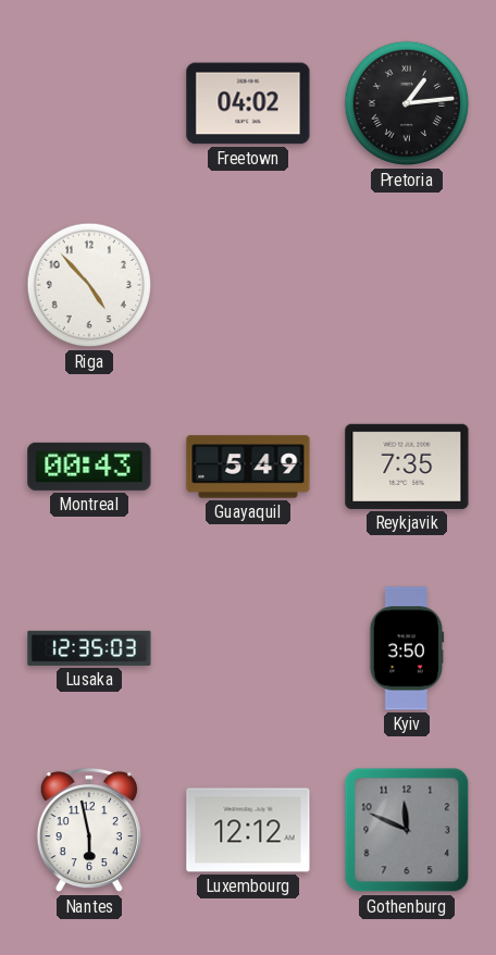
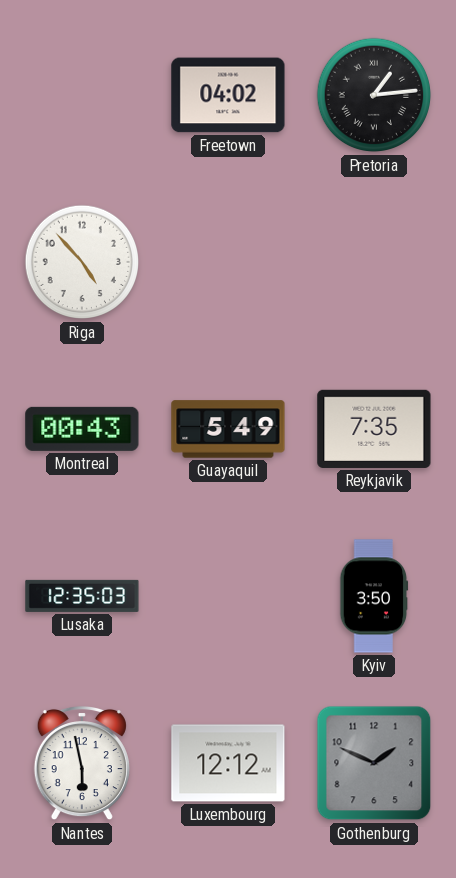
Gothenburg: 11:49 -> 1:49
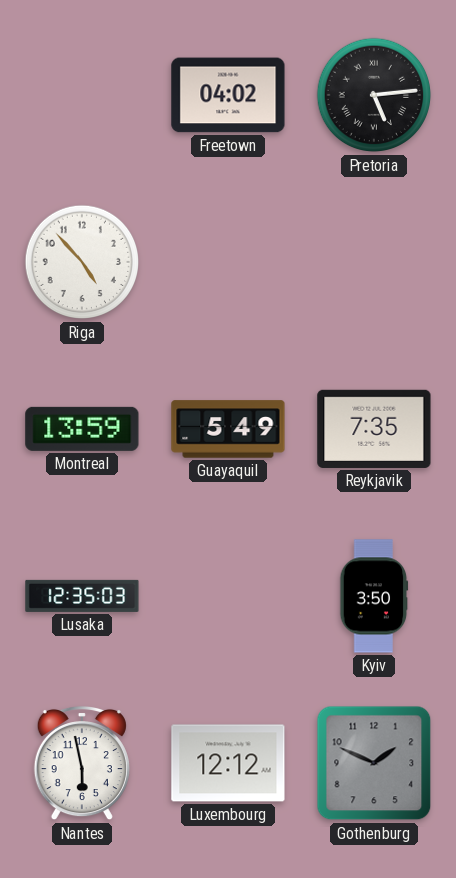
Pretoria: 1:14 -> 5:14
Montreal: 00:43 -> 13:59
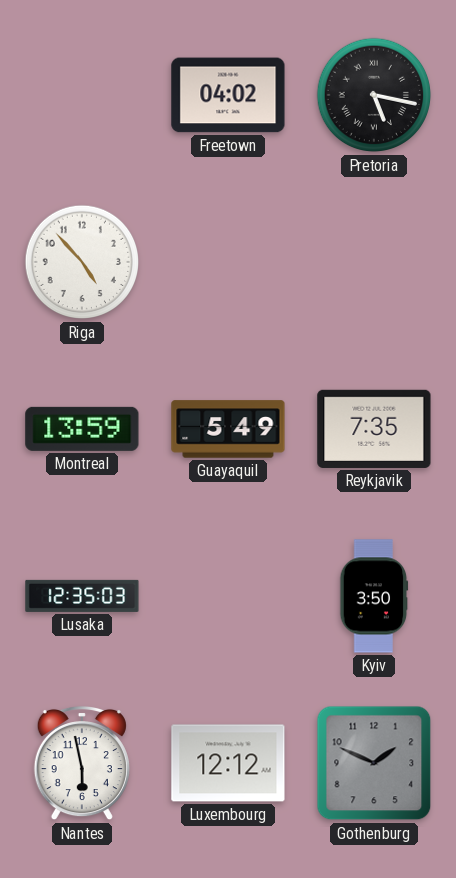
Pretoria: 5:14 -> 5:17
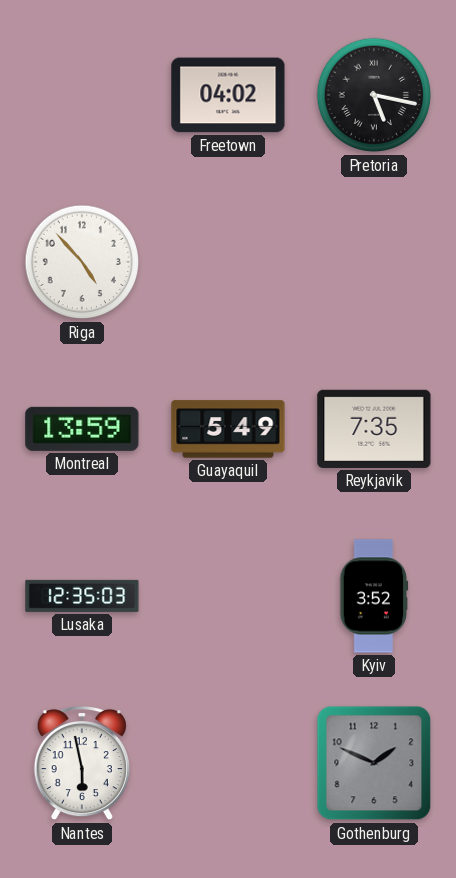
Kyiv: 3:50 -> 3:52
Luxembourg: 12:12 -> none
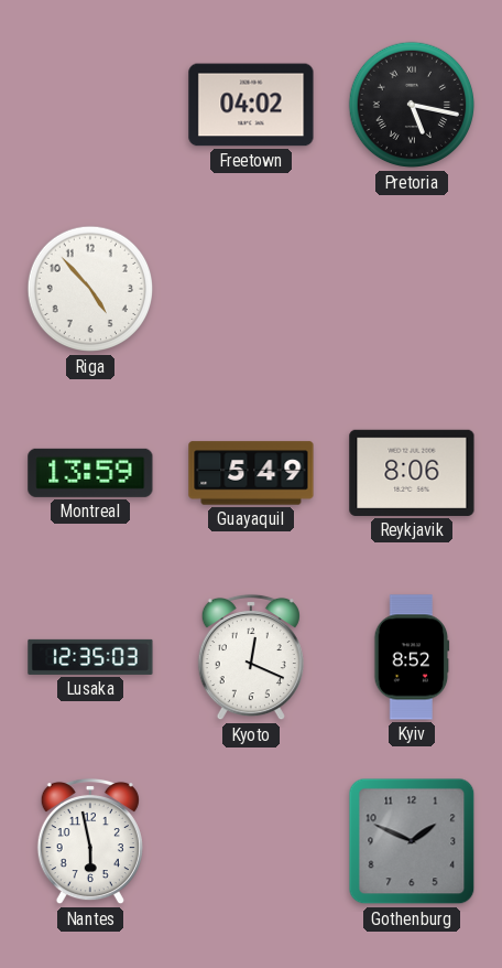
Reykjavik: 7:35 -> 8:06
Kyoto: none -> 12:19
Kyiv: 3:52 -> 8:52
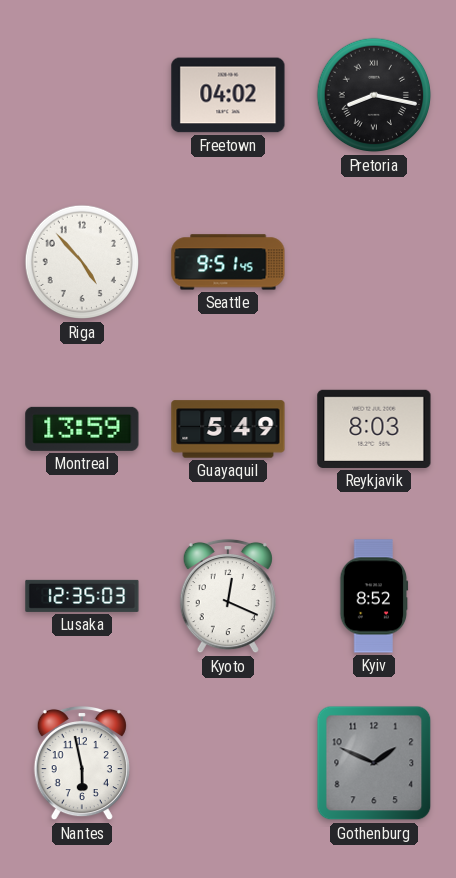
Pretoria: 5:17 -> 8:17
Seattle: none -> 9:51
Reykjavik: 8:06 -> 8:03
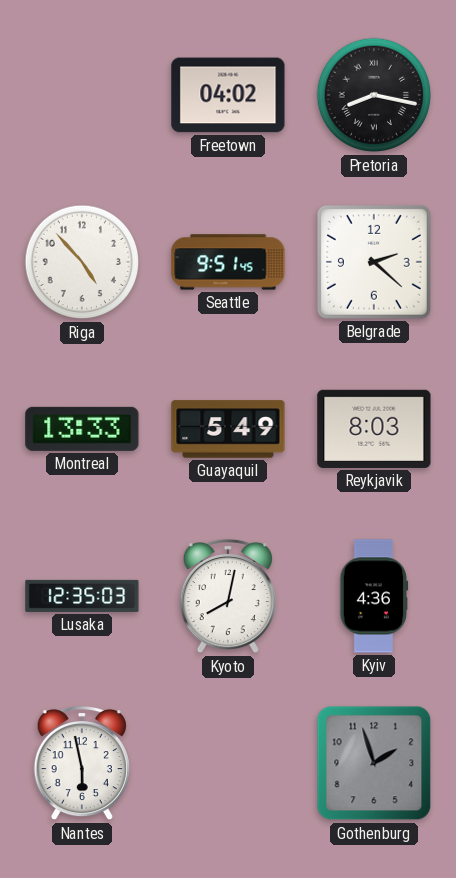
Belgrade: none -> 2:22
Montreal: 13:59 -> 13:33
Kyoto: 12:19 -> 8:02
Kyiv: 8:52 -> 4:36
Gothenburg: 1:49 -> 1:57
